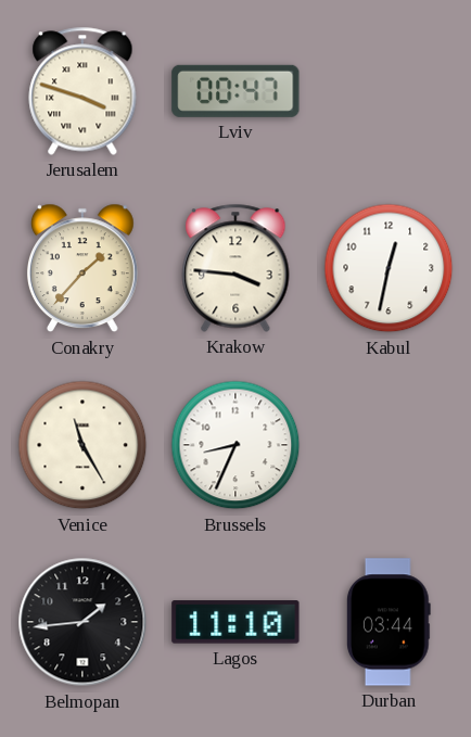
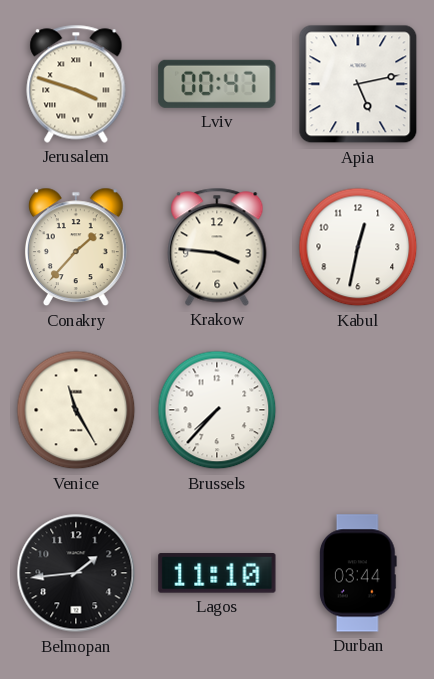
Apia: none -> 5:13
Brussels: 8:34 -> 7:37
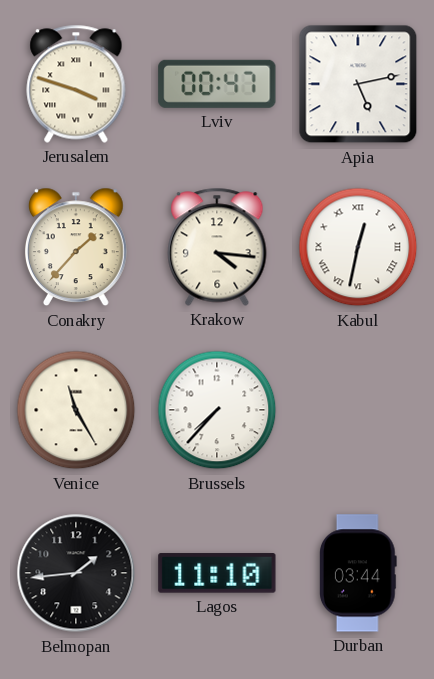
Krakow: 3:46 -> 4:16
Kabul numerals: Arabic -> Roman
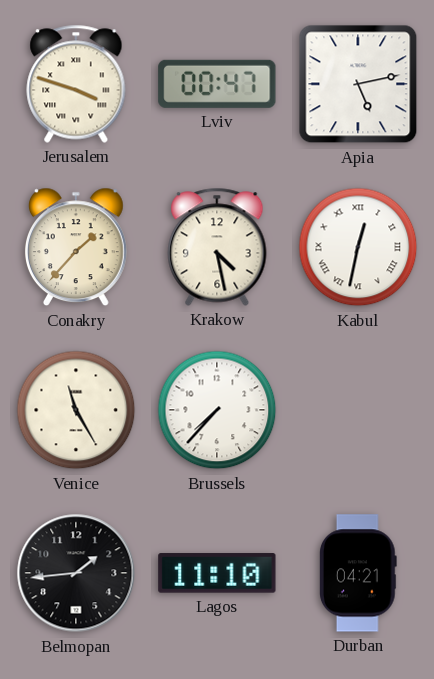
Krakow: 4:16 -> 4:28
Durban: 03:44 -> 04:21
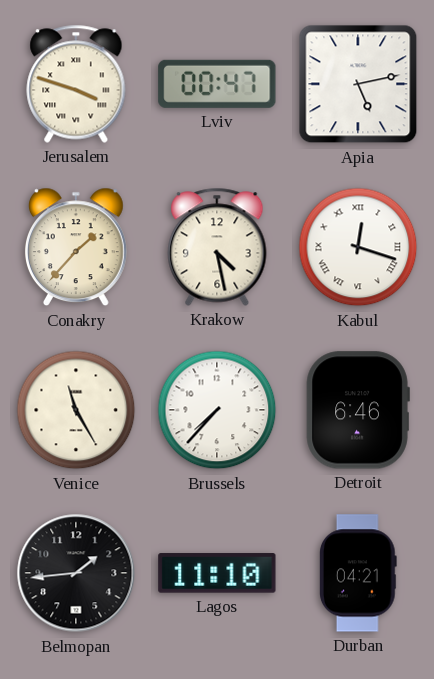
Kabul: 12:32 -> 12:18
Detroit: none -> 6:46
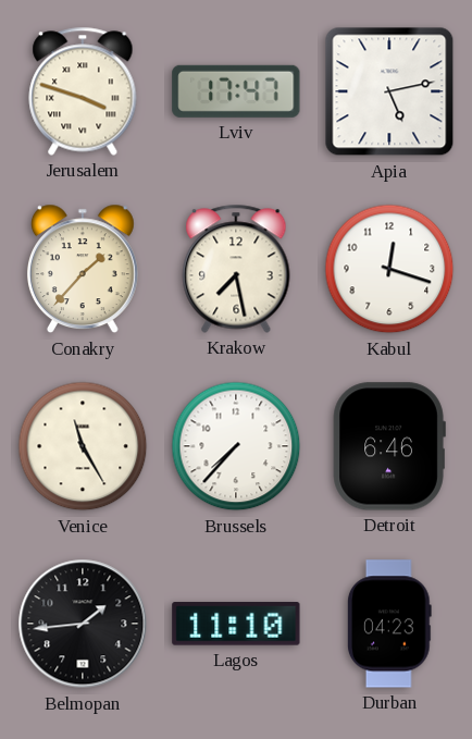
Lviv: 00:47 -> 17:47
Krakow: 4:28 -> 7:28
Kabul numerals: Roman -> Arabic
Durban: 04:21 -> 04:23
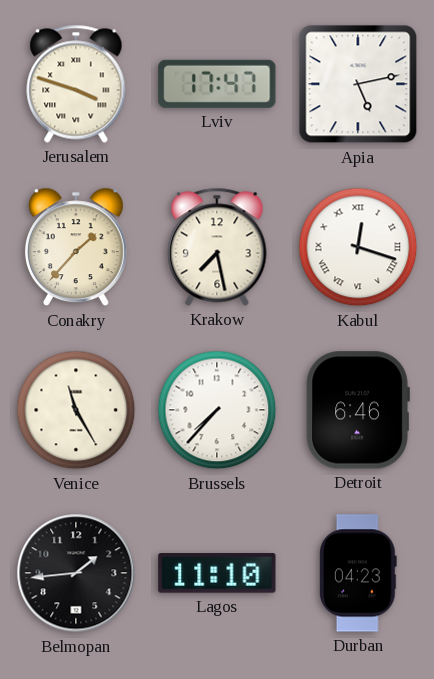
Kabul numerals: Arabic -> Roman
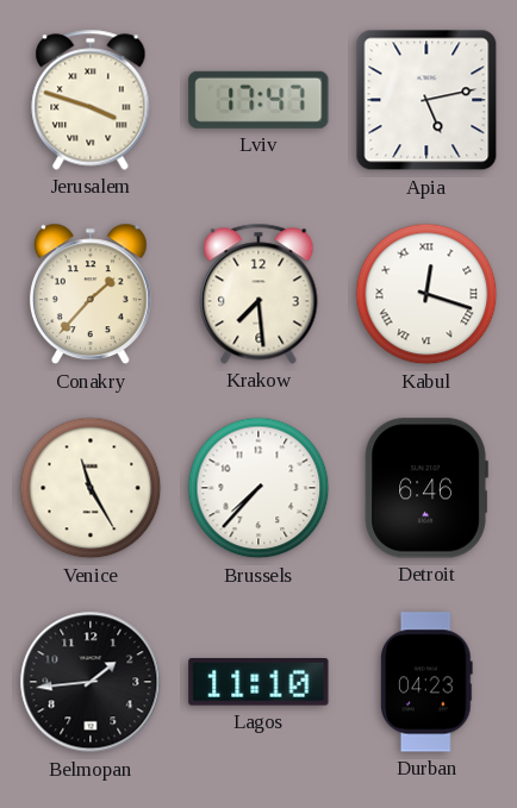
Krakow: 7:28 -> 7:29
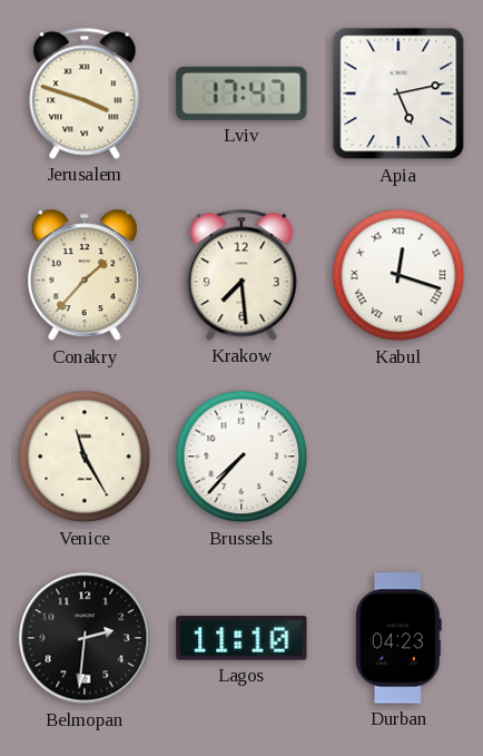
Detroit: 6:46 -> none
Belmopan: 1:44 -> 2:31
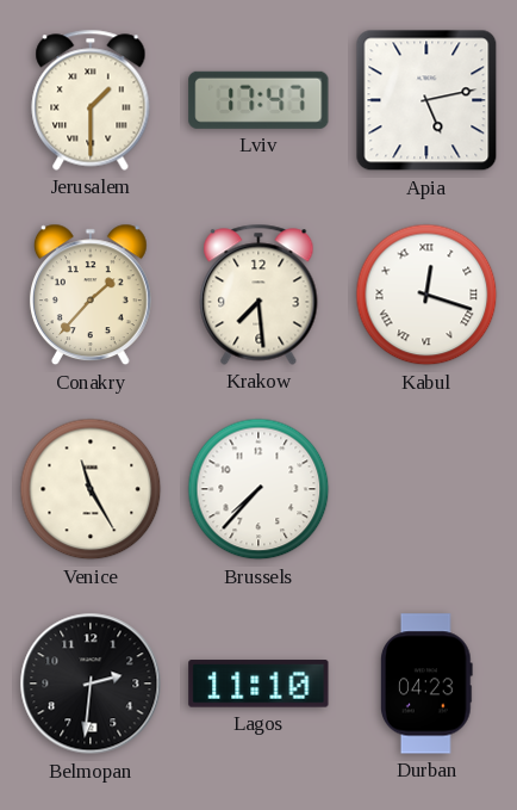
Jerusalem: 3:48 -> 1:30
